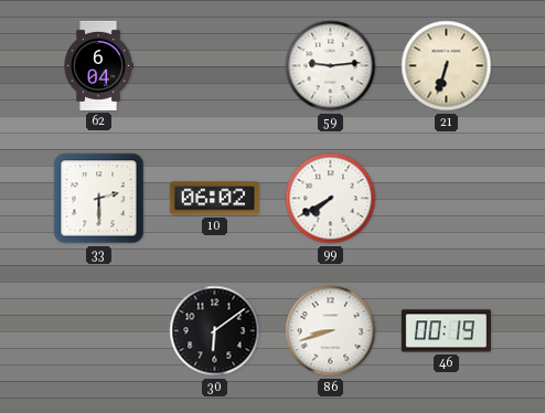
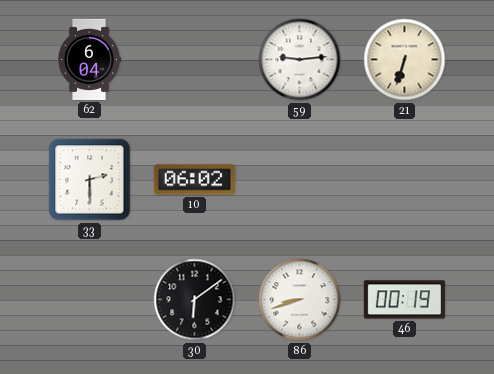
99: 7:40 -> none
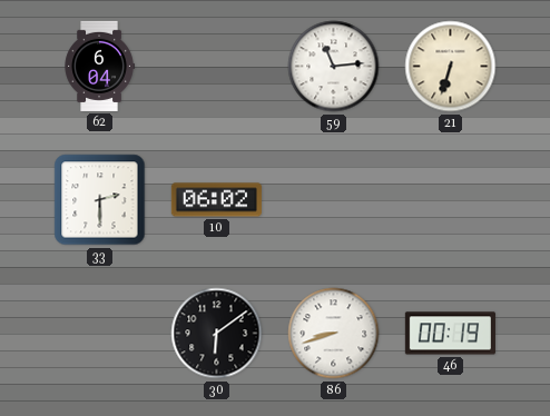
59: 9:14 -> 11:14
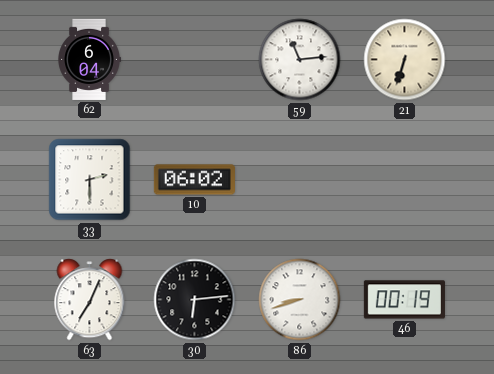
63: none -> 7:04
30: 6:09 -> 6:14
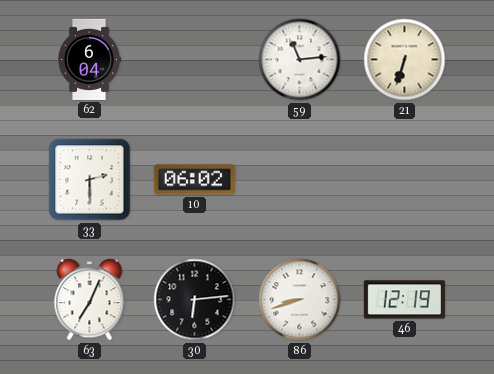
46: 00:19 -> 12:19
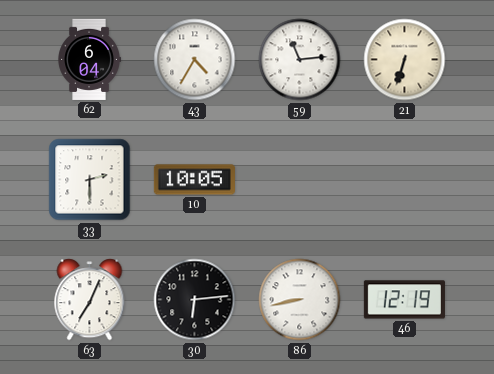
43: none -> 4:35
10: 06:02 -> 10:05
86: 8:42 -> 8:43
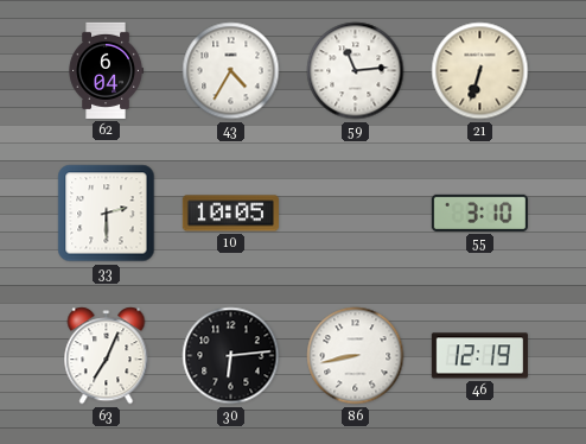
55: none -> 3:10
